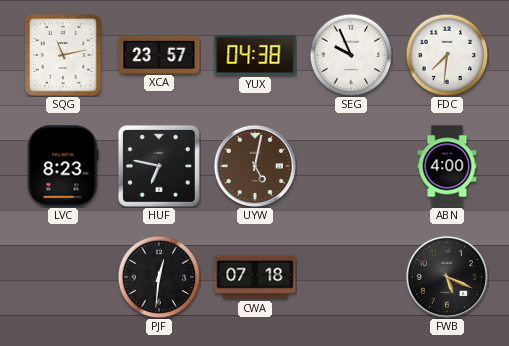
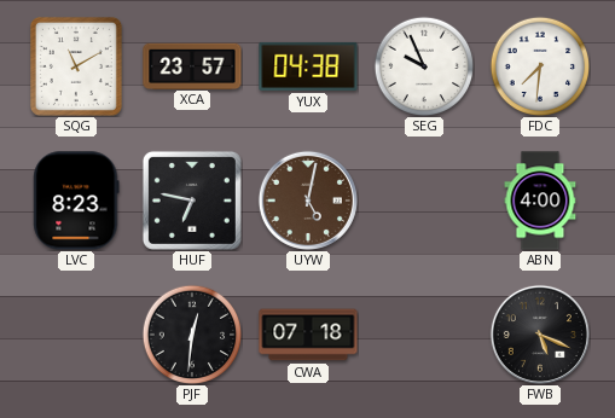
SQG: 11:13 -> 11:10
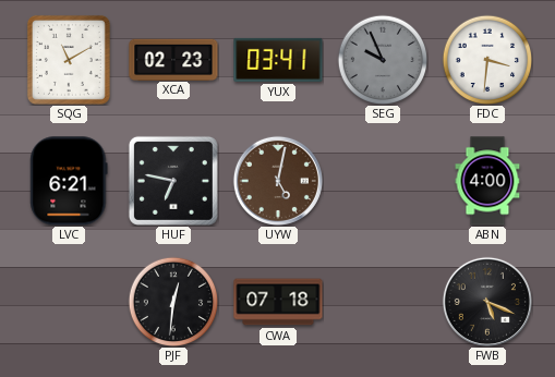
XCA: 23:57 -> 02:23
YUX: 04:38 -> 03:41
SEG dial: white -> grey
FDC: 7:31 -> 3:31
LVC: 8:23 -> 6:21
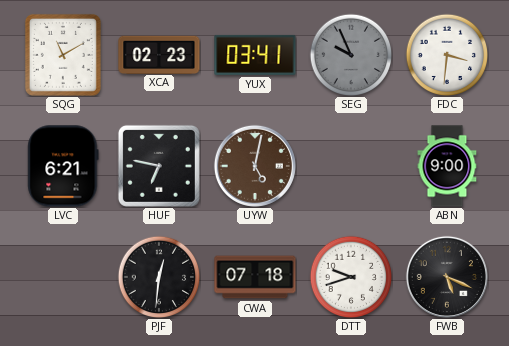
ABN: 4:00 -> 9:00
DTT: none -> 9:42
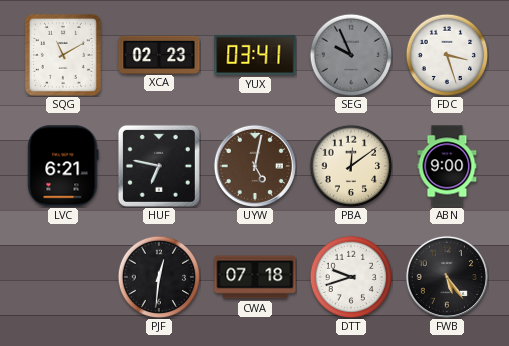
FDC: 3:31 -> 3:27
PBA: none -> 12:09
FWB: 5:19 -> 5:24
